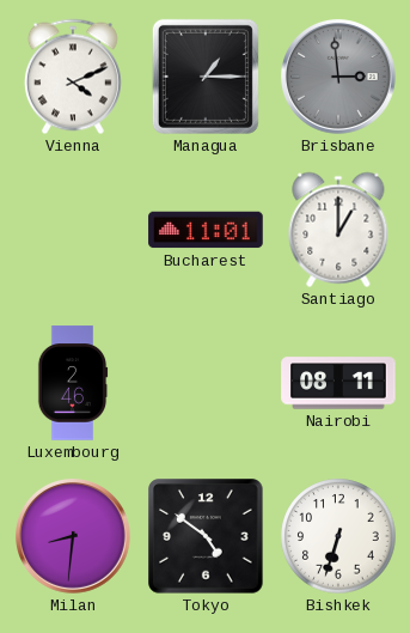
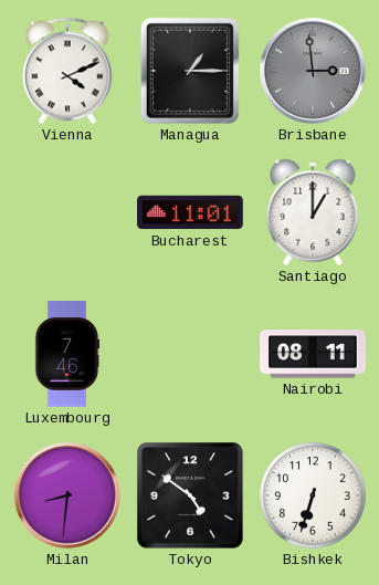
Luxembourg: 2:46 -> 7:46
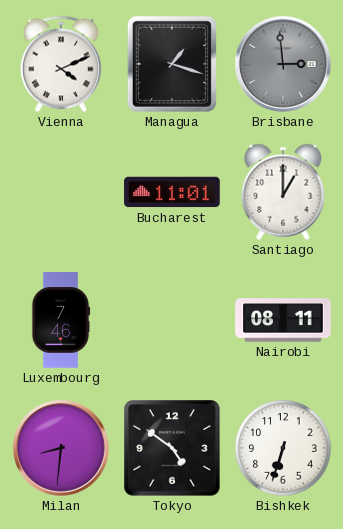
Managua: 1:15 -> 1:18
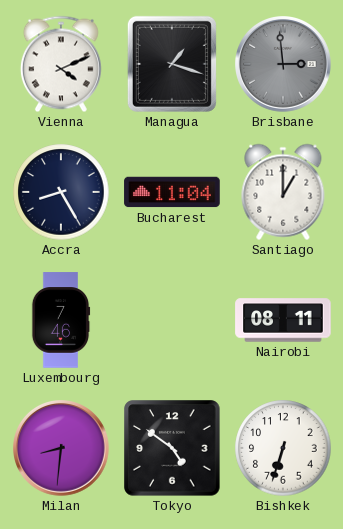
Accra: none -> 8:25
Bucharest: 11:01 -> 11:04
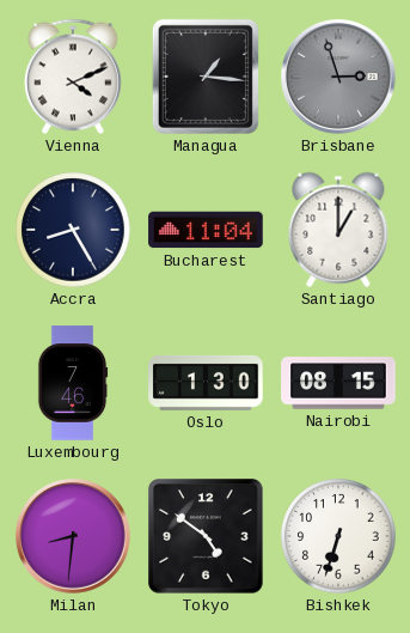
Managua: 1:18 -> 1:16
Brisbane: 2:59 -> 2:57
Oslo: none -> 1:30
Nairobi: 08:11 -> 08:15
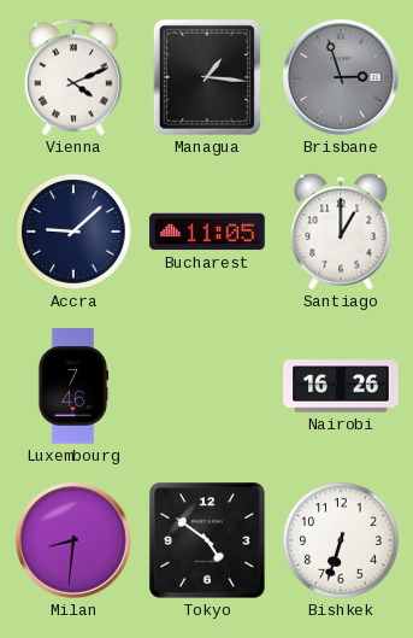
Accra: 8:25 -> 9:08
Bucharest: 11:04 -> 11:05
Oslo: 1:30 -> none
Nairobi: 08:15 -> 16:26
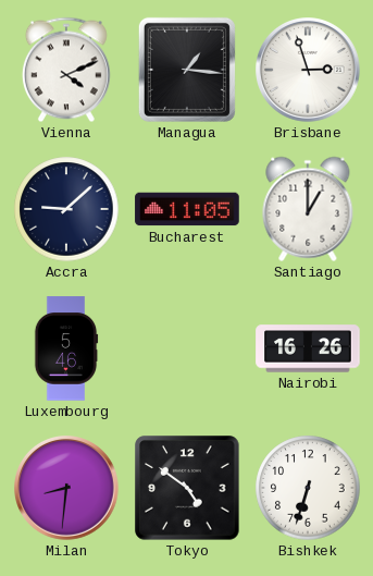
Brisbane dial: grey -> white
Luxembourg: 7:46 -> 5:46
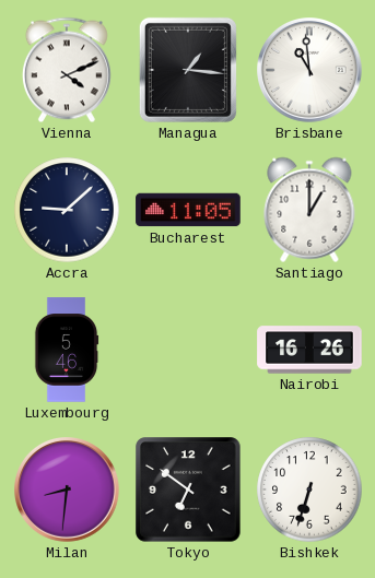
Brisbane: 2:57 -> 10:59
Tokyo: 4:51 -> 6:51
